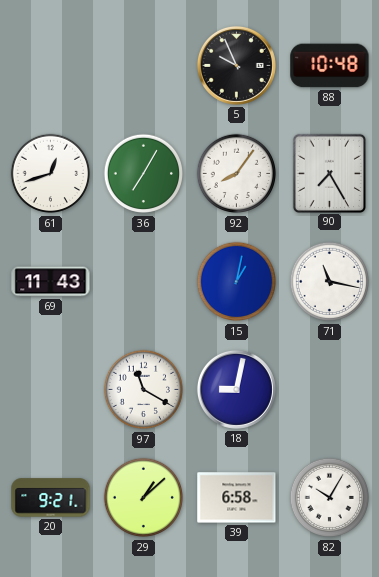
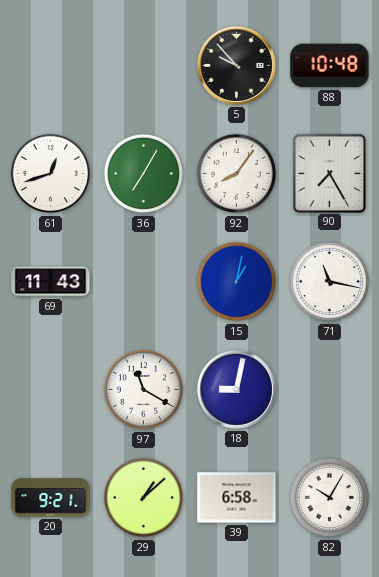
5: 9:56 -> 9:53
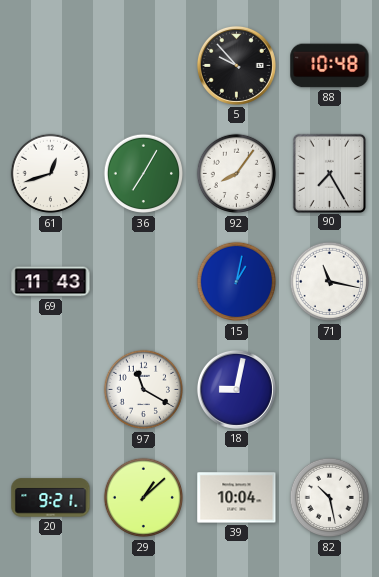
39: 6:58 -> 10:04
82: 10:05 -> 10:28
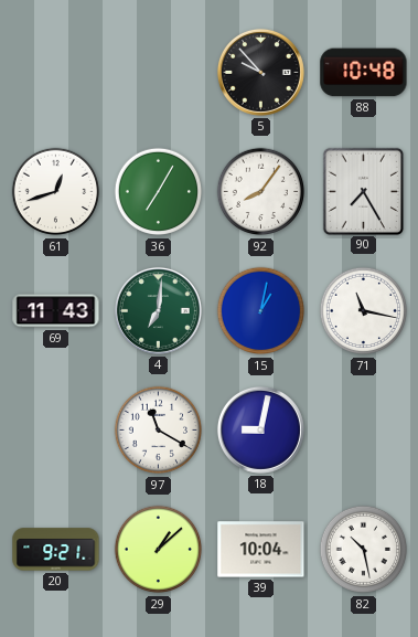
4: none -> 7:01
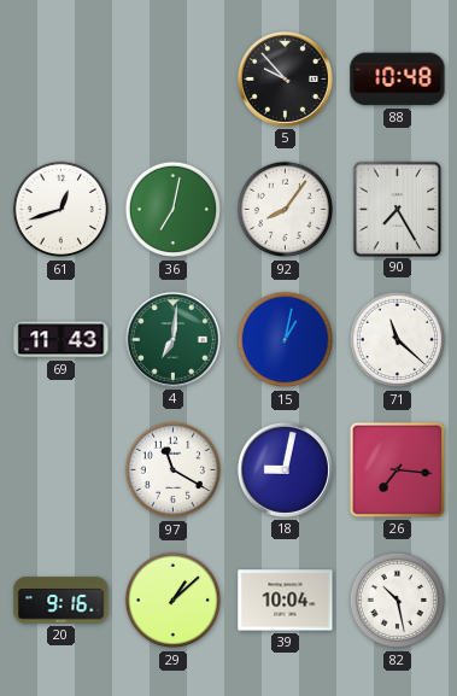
36: 7:05 -> 7:02
71: 11:17 -> 11:22
26: none -> 7:16
20: 9:21 -> 9:16
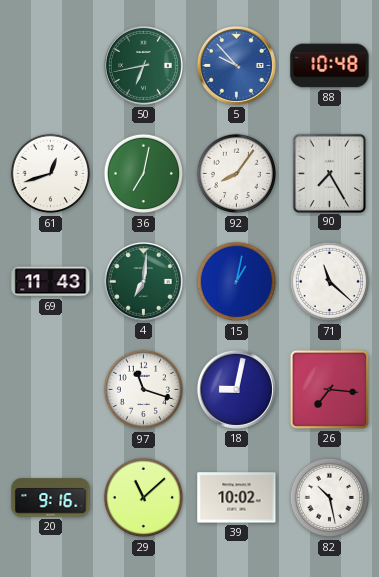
50: none -> 6:43
5 dial: black -> blue
97: 11:20 -> 11:18
29: 1:08 -> 11:08
39: 10:04 -> 10:02
